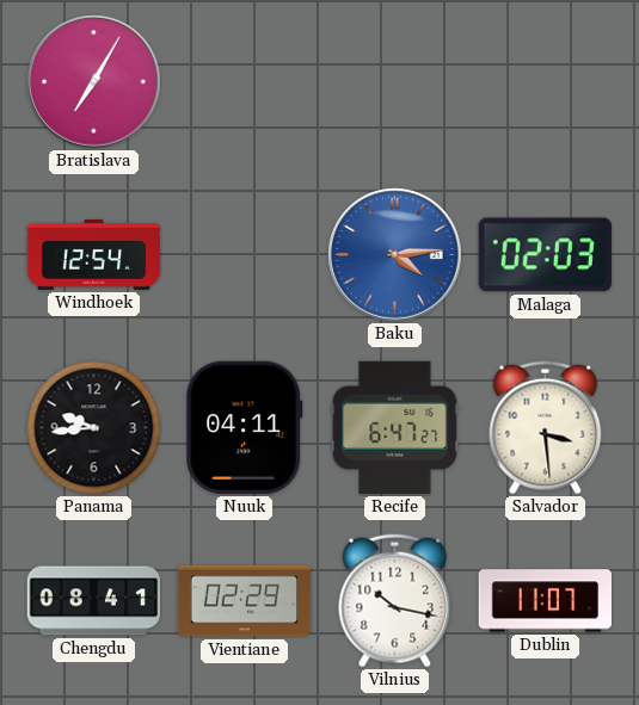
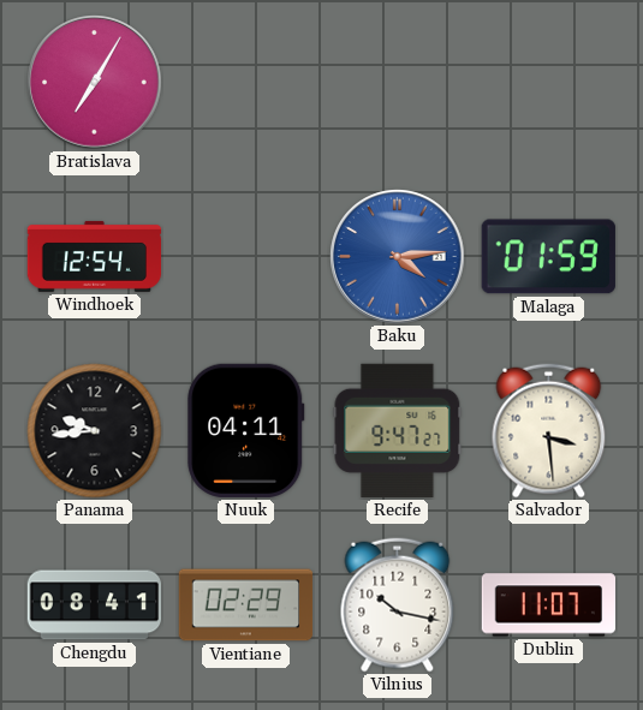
Malaga: 02:03 -> 01:59
Recife: 6:47 -> 9:47
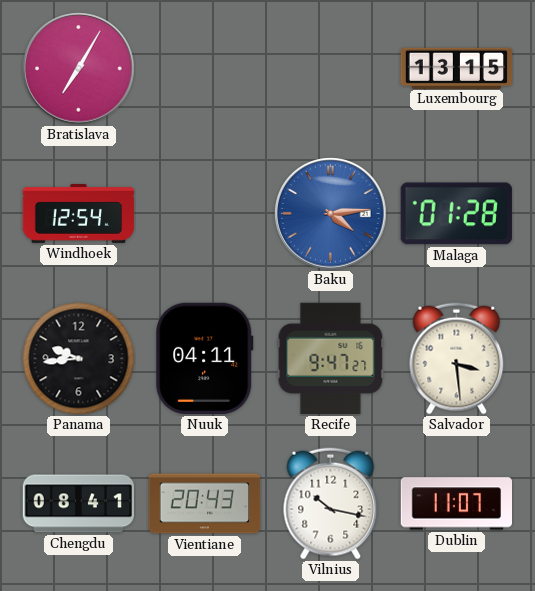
Luxembourg: none -> 13:15
Malaga: 01:59 -> 01:28
Vientiane: 02:29 -> 20:43
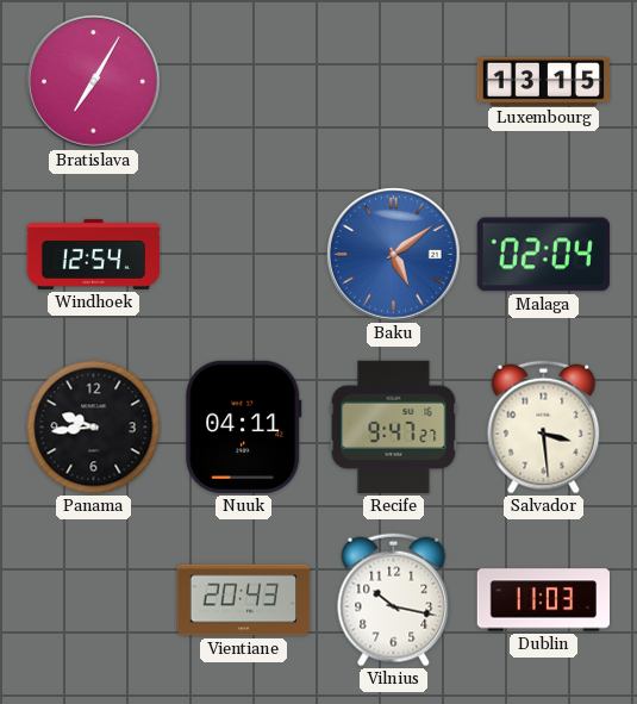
Baku: 4:14 -> 5:09
Malaga: 01:28 -> 02:04
Chengdu: 08:41 -> none
Dublin: 11:07 -> 11:03
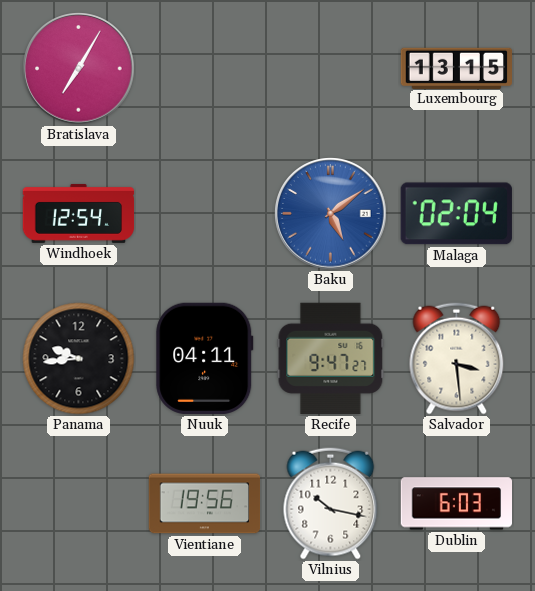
Vientiane: 20:43 -> 19:56
Dublin: 11:03 -> 6:03
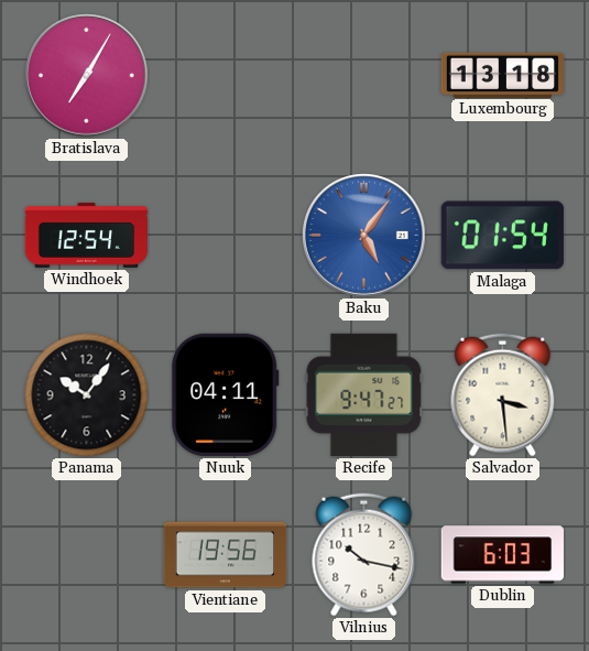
Luxembourg: 13:15 -> 13:18
Baku: 5:09 -> 5:06
Malaga: 02:04 -> 01:54
Panama: 9:44 -> 10:06
